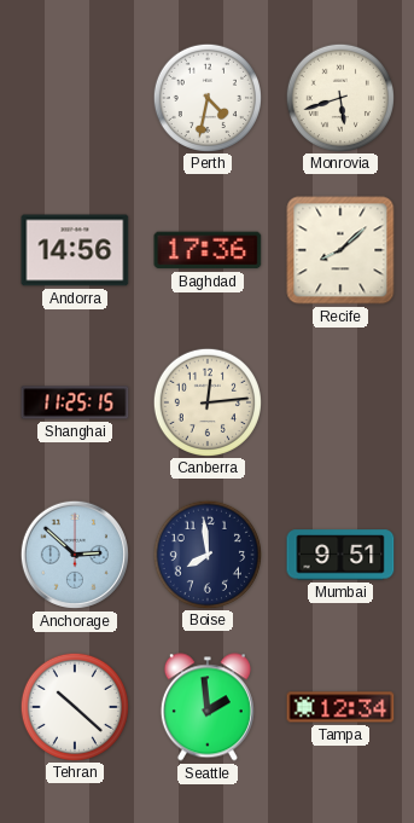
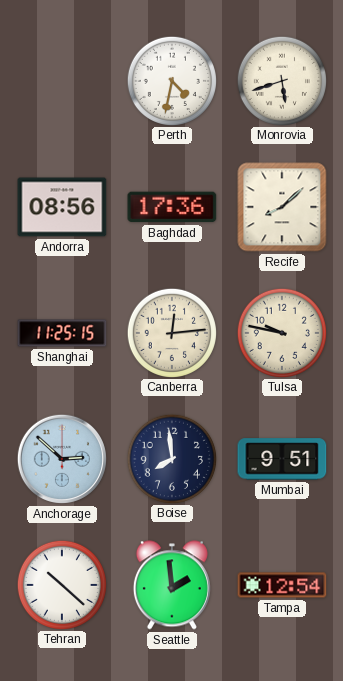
Andorra: 14:56 -> 08:56
Tulsa: none -> 9:47
Tampa: 12:34 -> 12:54
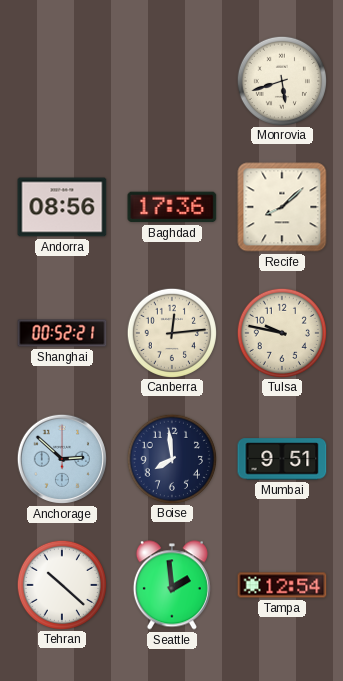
Perth: 4:32 -> none
Shanghai: 11:25 -> 00:52
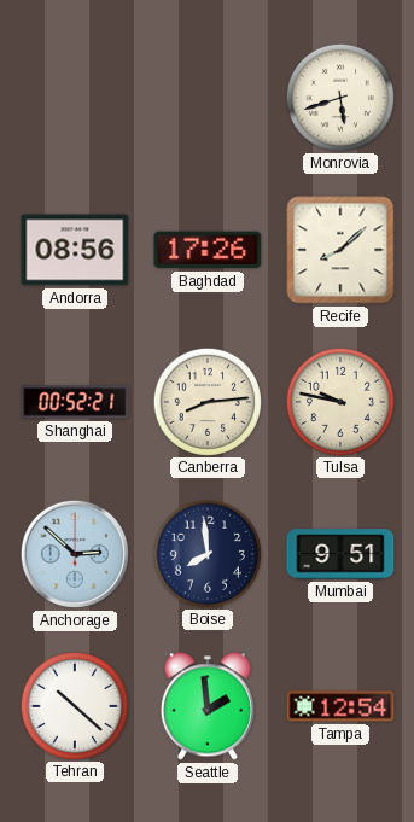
Baghdad: 17:36 -> 17:26
Canberra: 12:14 -> 8:14
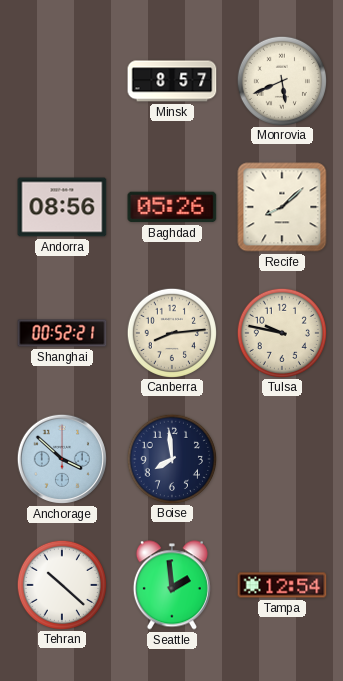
Minsk: none -> 8:57
Monrovia: 5:42 -> 5:41
Baghdad: 17:26 -> 05:26
Anchorage: 2:52 -> 3:52
Mumbai: 9:51 -> none
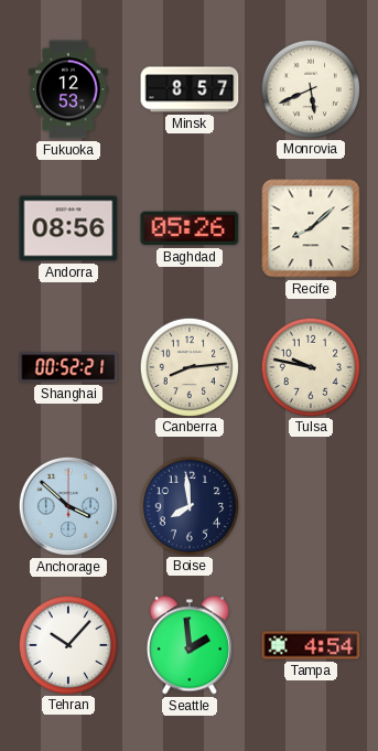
Fukuoka: none -> 12:53
Tehran: 10:22 -> 10:07
Tampa: 12:54 -> 4:54
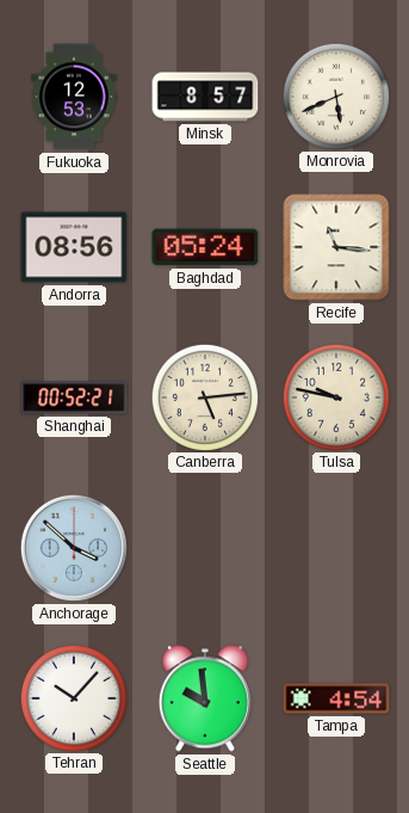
Baghdad: 05:26 -> 05:24
Recife: 8:08 -> 11:16
Canberra: 8:14 -> 5:14
Boise: 7:59 -> none
Seattle: 1:59 -> 9:59
